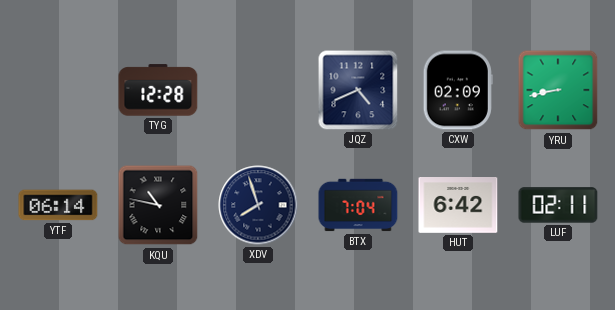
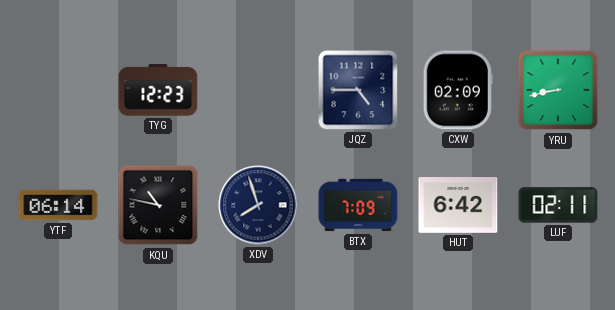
TYG: 12:28 -> 12:23
JQZ: 4:41 -> 4:45
BTX: 7:04 -> 7:09
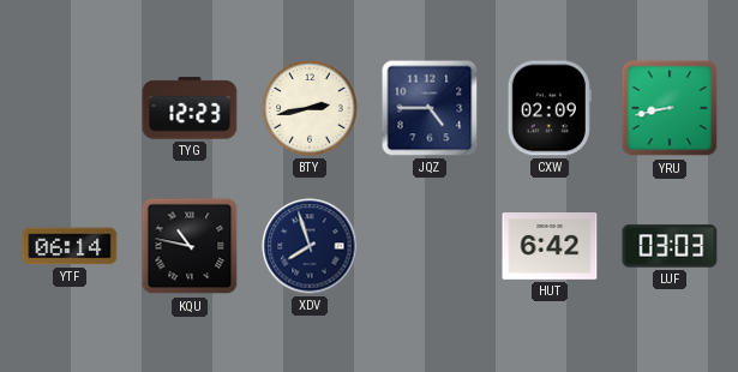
BTY: none -> 2:43
BTX: 7:09 -> none
LUF: 02:11 -> 03:03
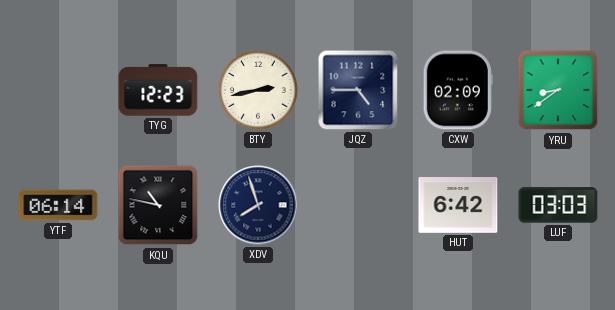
YRU: 8:43 -> 8:39
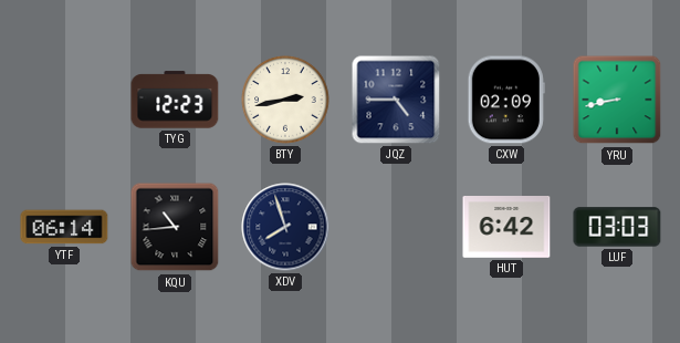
YRU: 8:39 -> 8:43
KQU: 10:47 -> 10:44
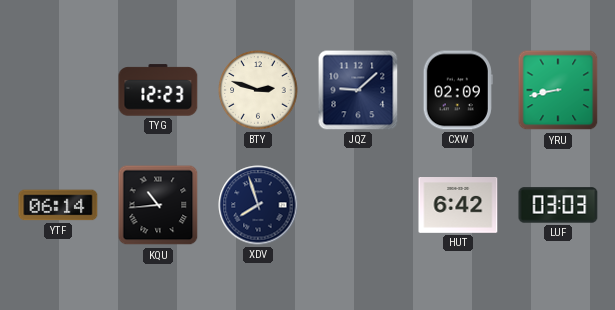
BTY: 2:43 -> 2:48
JQZ: 4:45 -> 9:08
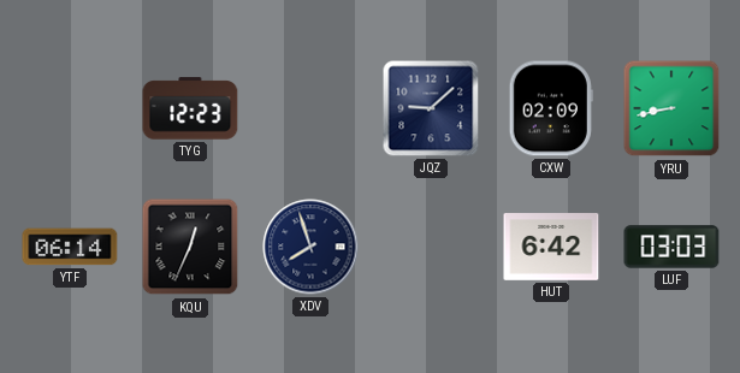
BTY: 2:48 -> none
KQU: 10:44 -> 12:34
